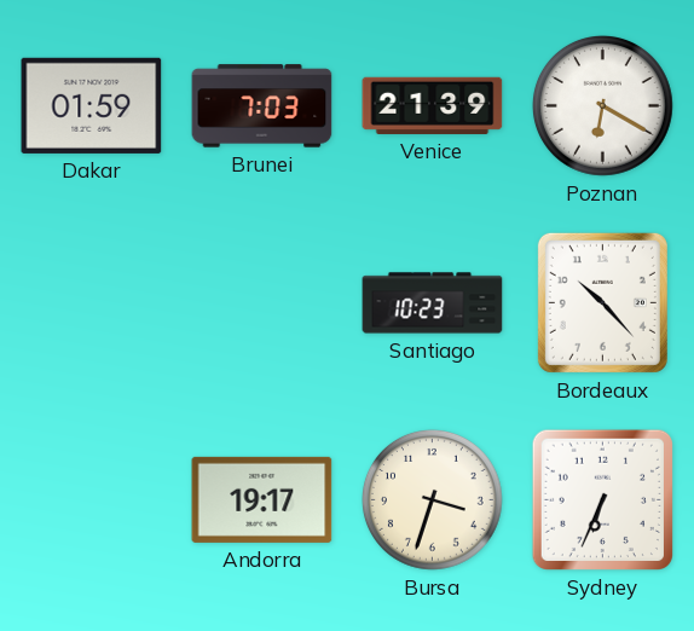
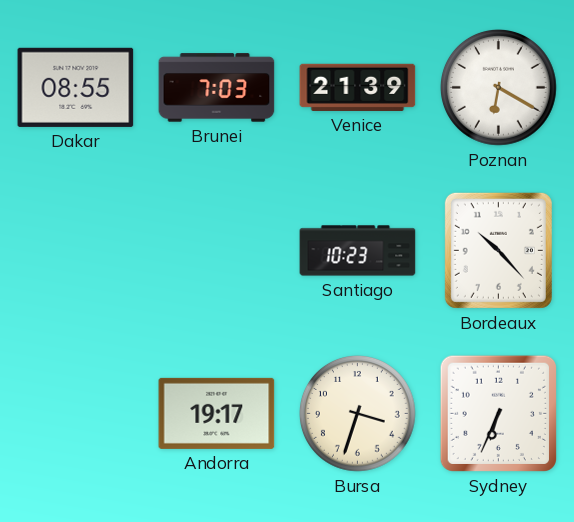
Dakar: 01:59 -> 08:55
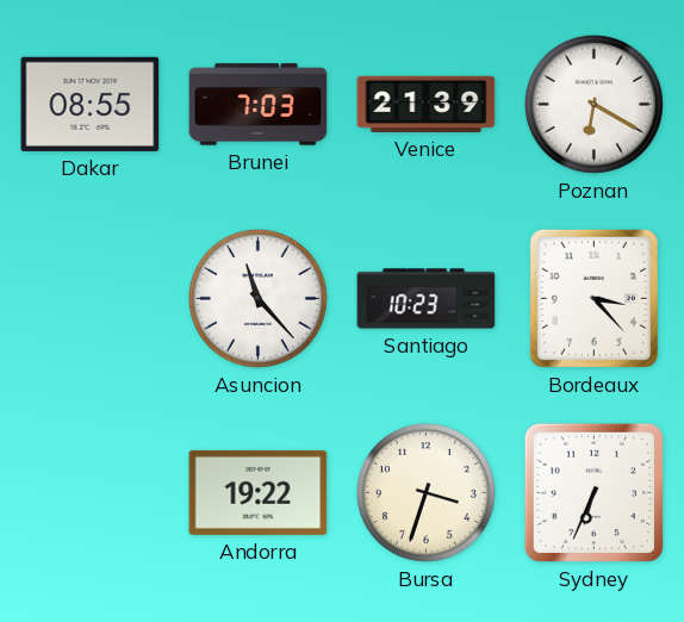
Asuncion: none -> 11:23
Bordeaux: 10:23 -> 3:23
Andorra: 19:17 -> 19:22
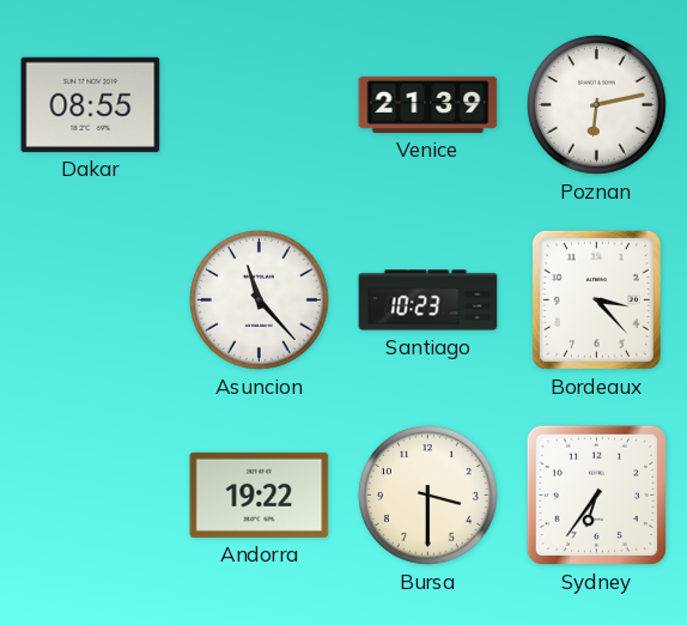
Brunei: 7:03 -> none
Poznan: 6:20 -> 6:13
Bursa: 3:33 -> 3:30
Sydney: 6:34 -> 6:36
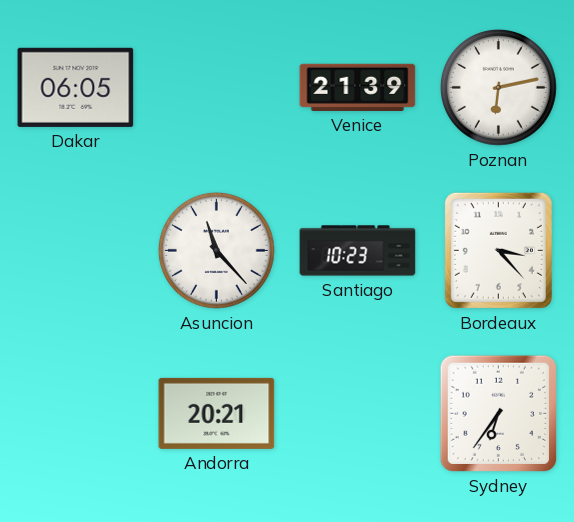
Dakar: 08:55 -> 06:05
Andorra: 19:22 -> 20:21
Bursa: 3:30 -> none
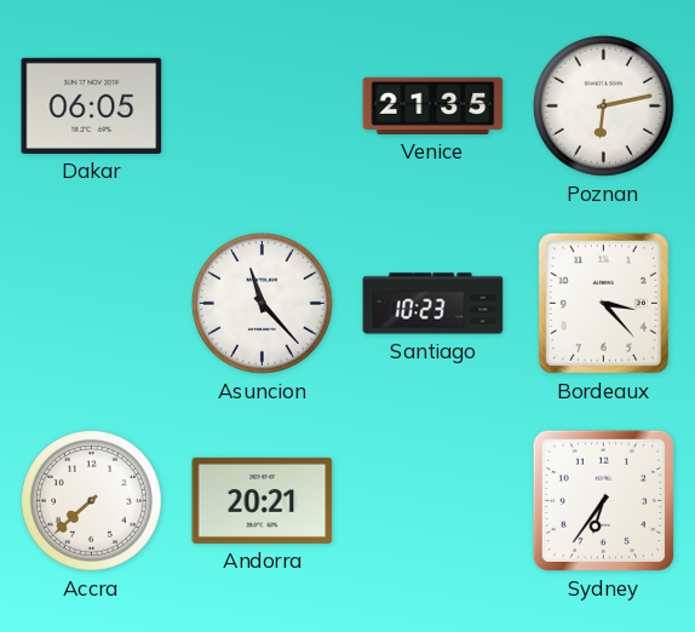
Venice: 21:39 -> 21:35
Accra: none -> 7:38
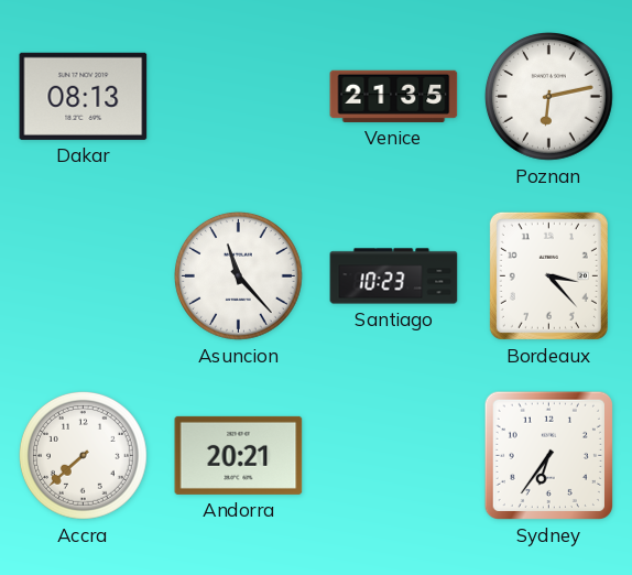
Dakar: 06:05 -> 08:13
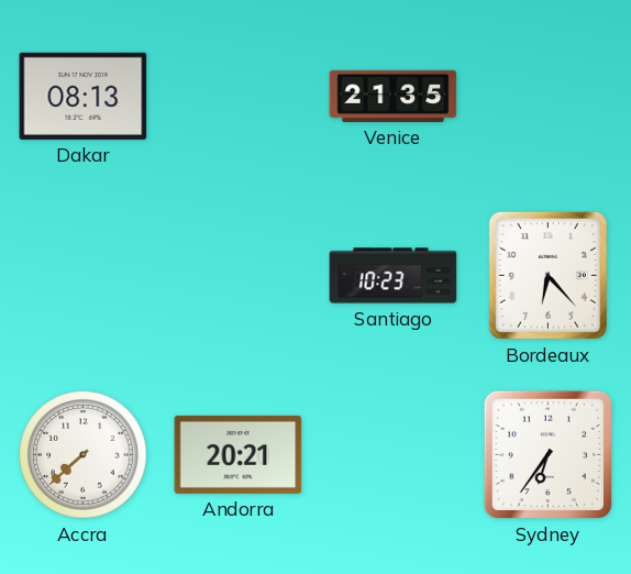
Poznan: 6:13 -> none
Asuncion: 11:23 -> none
Bordeaux: 3:23 -> 6:23
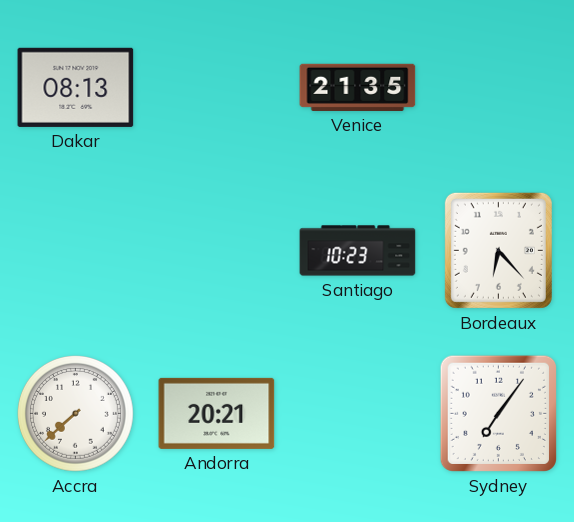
Sydney: 6:36 -> 7:06
